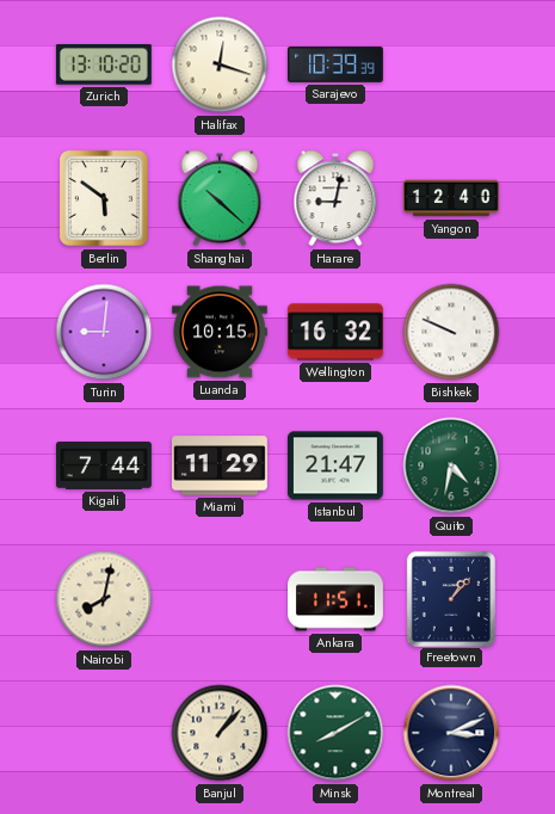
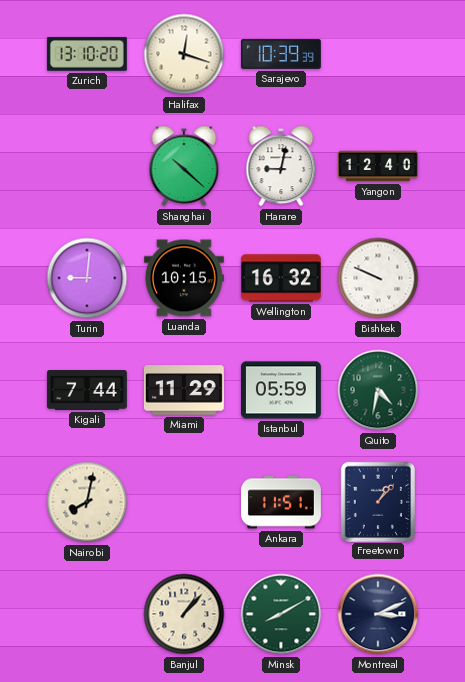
Berlin: 5:51 -> none
Istanbul: 21:47 -> 05:59
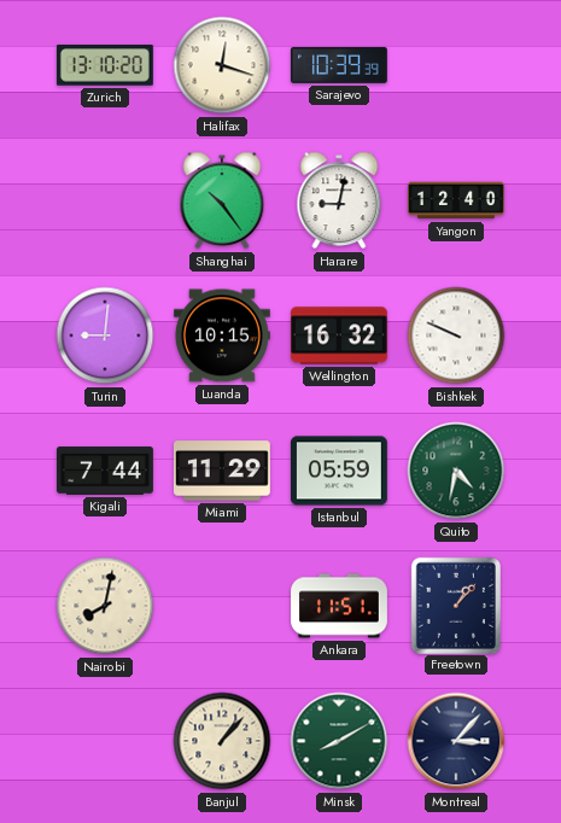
Shanghai: 10:22 -> 10:24
Montreal: 3:11 -> 3:07
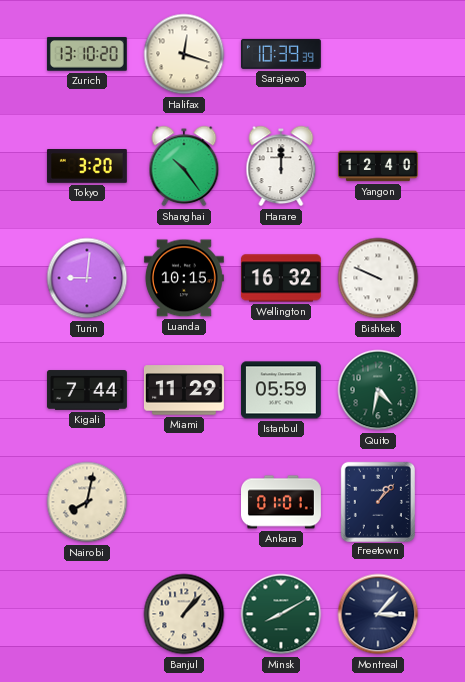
Tokyo: none -> 3:20
Harare: 9:02 -> 12:00
Ankara: 11:51 -> 01:01
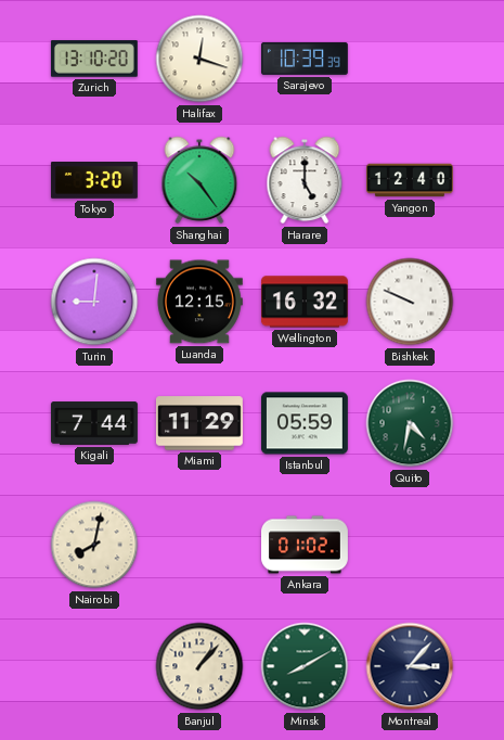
Harare: 12:00 -> 5:00
Luanda: 10:15 -> 12:15
Ankara: 01:01 -> 01:02
Freetown: 1:07 -> none
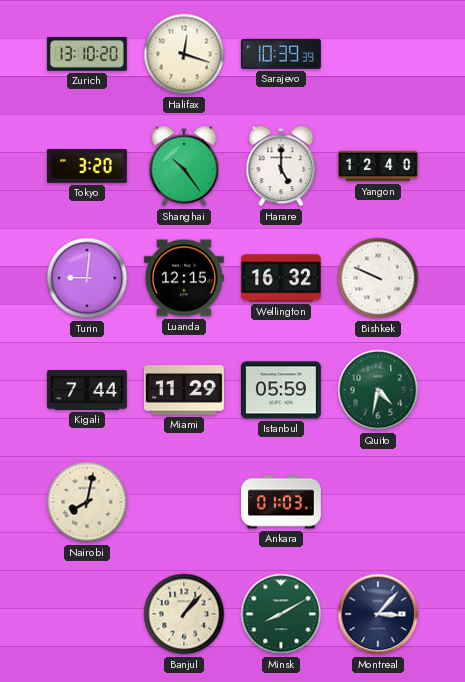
Ankara: 01:02 -> 01:03
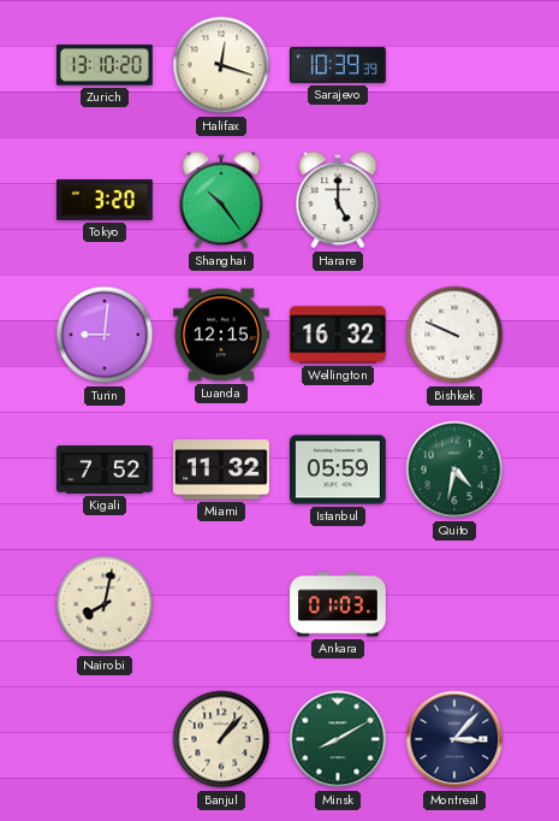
Yangon: 12:40 -> none
Kigali: 7:44 -> 7:52
Miami: 11:29 -> 11:32
